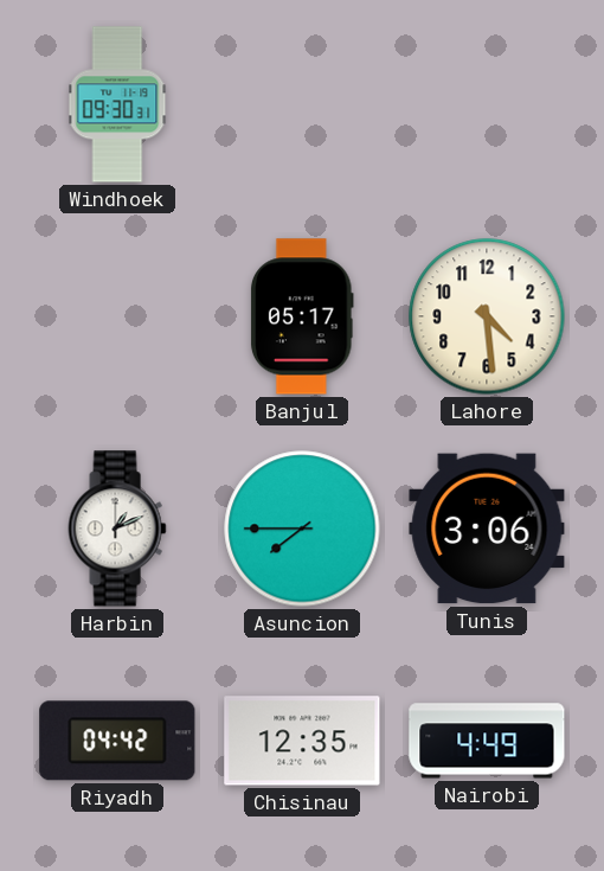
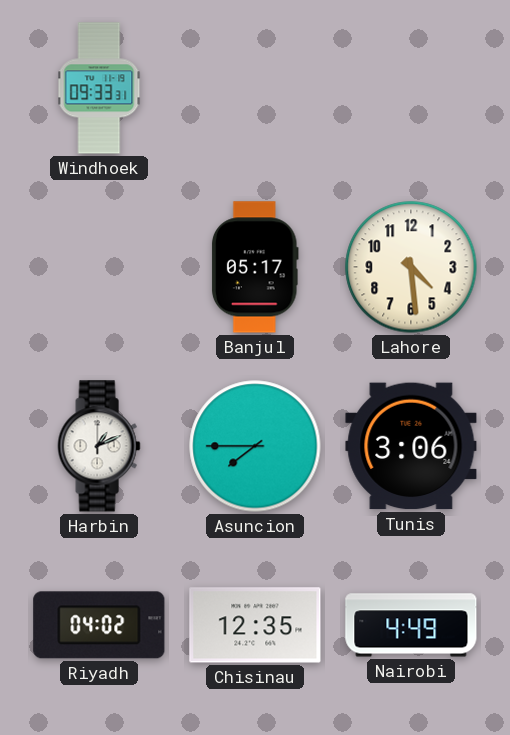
Windhoek: 09:30 -> 09:33
Riyadh: 04:42 -> 04:02
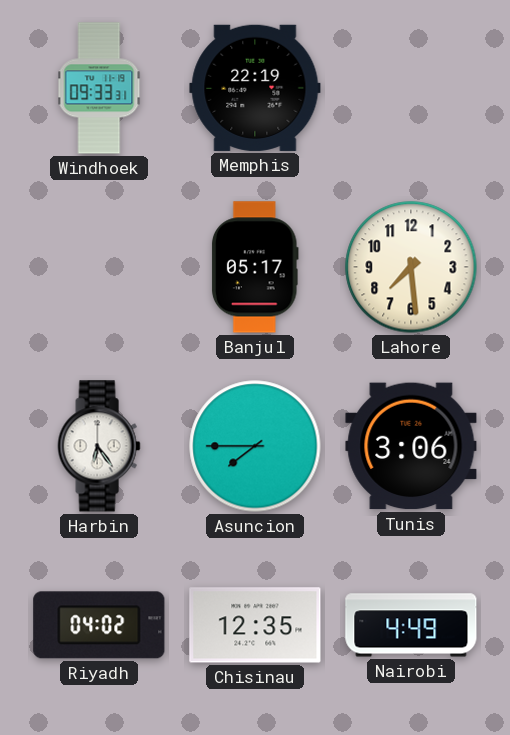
Memphis: none -> 22:19
Lahore: 4:29 -> 7:29
Harbin: 1:11 -> 6:24
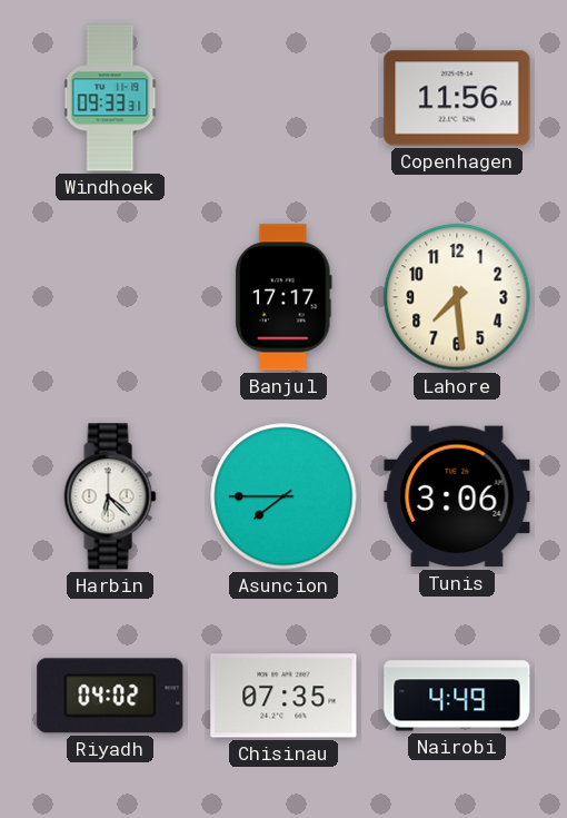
Memphis: 22:19 -> none
Copenhagen: none -> 11:56
Banjul: 05:17 -> 17:17
Harbin: 6:24 -> 6:22
Chisinau: 12:35 -> 07:35
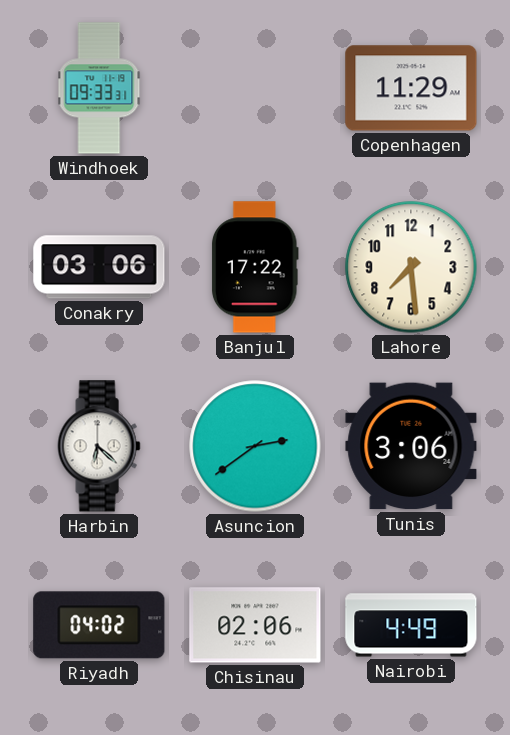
Copenhagen: 11:56 -> 11:29
Conakry: none -> 03:06
Banjul: 17:17 -> 17:22
Asuncion: 7:45 -> 2:39
Chisinau: 07:35 -> 02:06
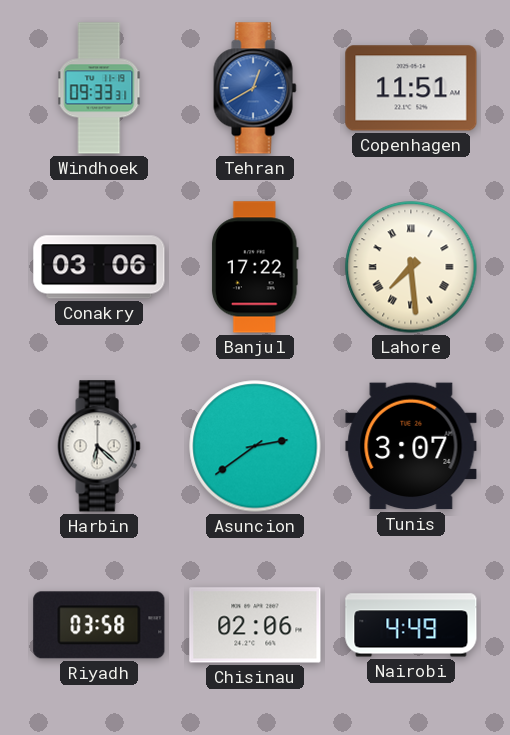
Tehran: none -> 12:40
Copenhagen: 11:29 -> 11:51
Lahore numerals: Arabic -> Roman
Tunis: 3:06 -> 3:07
Riyadh: 04:02 -> 03:58
